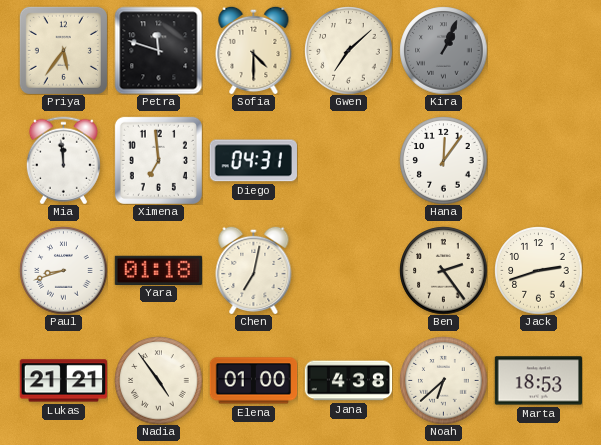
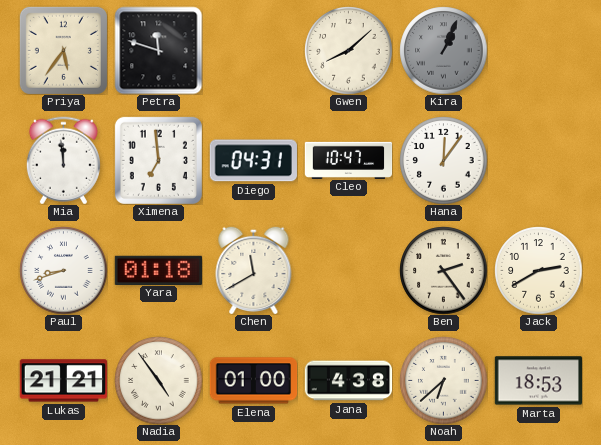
Sofia: 4:30 -> none
Gwen: 7:08 -> 8:08
Cleo: none -> 10:47
Chen: 7:02 -> 11:40
Jack: 2:42 -> 2:40
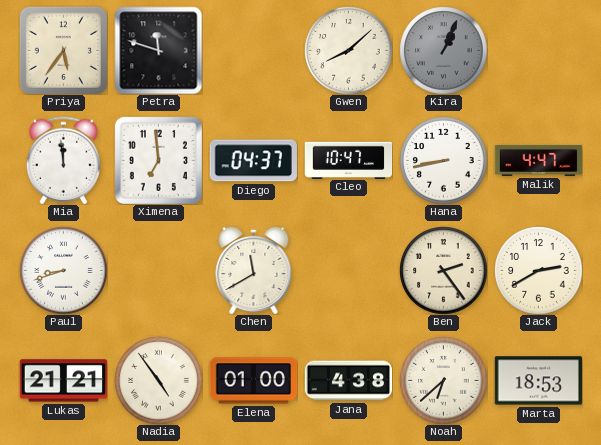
Diego: 04:31 -> 04:37
Hana: 12:06 -> 8:43
Malik: none -> 4:47
Yara: 01:18 -> none
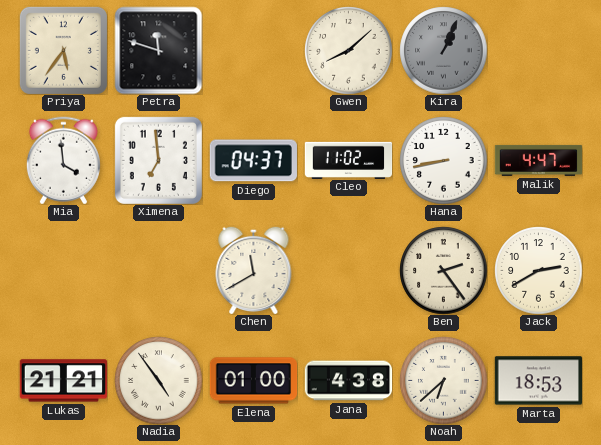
Mia: 11:59 -> 3:59
Cleo: 10:47 -> 11:02
Paul: 8:42 -> none
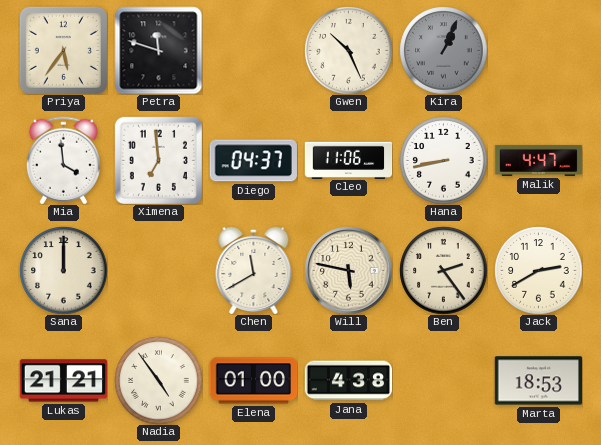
Gwen: 8:08 -> 10:26
Cleo: 11:02 -> 11:06
Sana: none -> 12:00
Will: none -> 5:47
Noah: 6:38 -> none
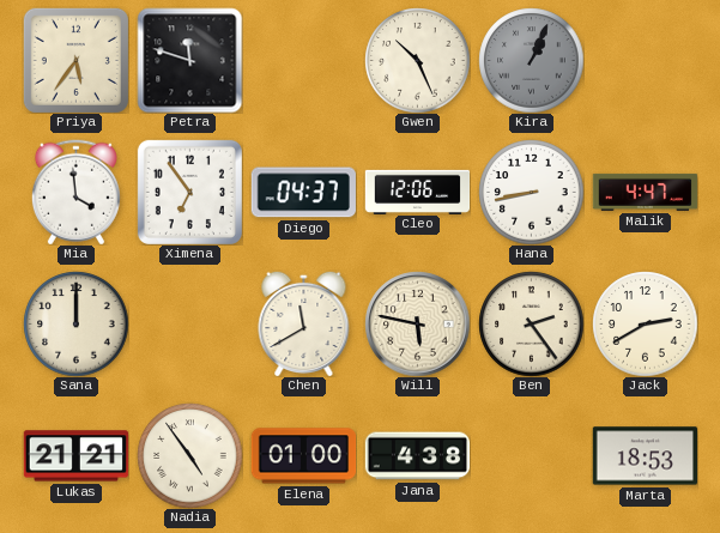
Ximena: 6:59 -> 6:54
Cleo: 11:06 -> 12:06
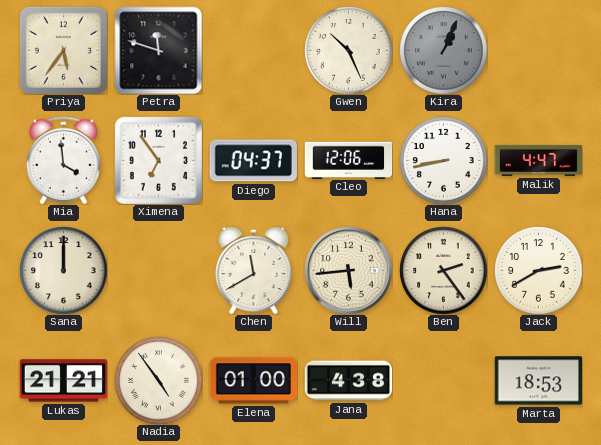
Will: 5:47 -> 5:44
